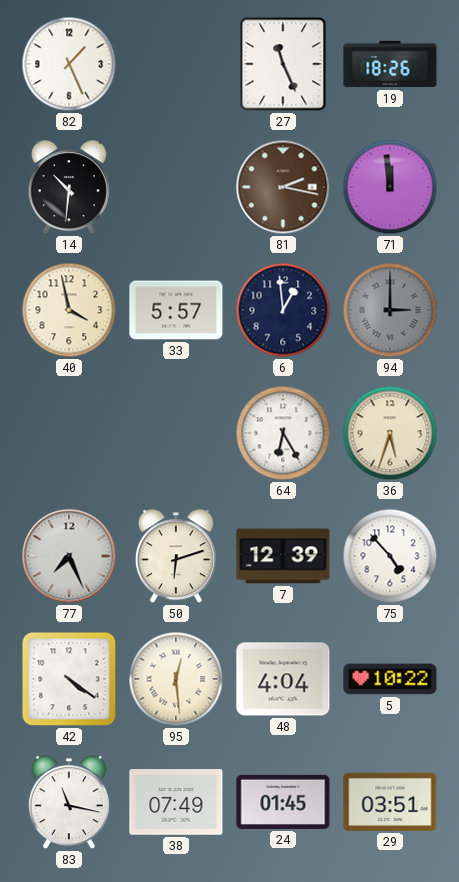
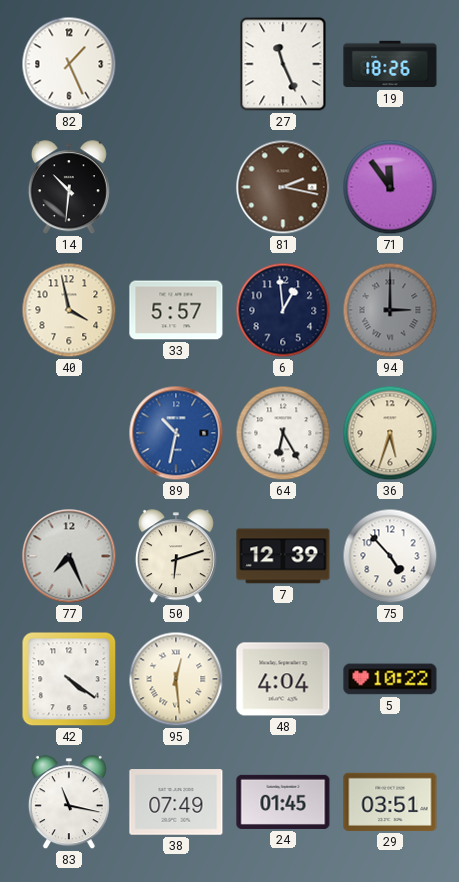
71: 11:59 -> 11:54
89: none -> 10:32
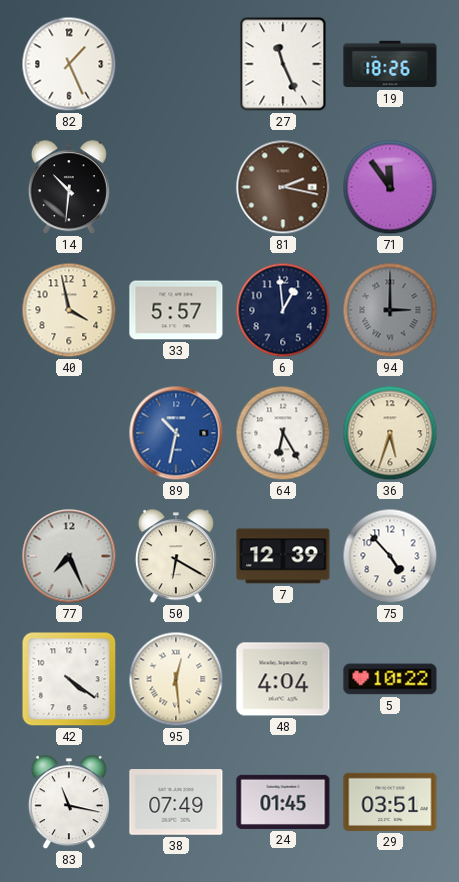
50: 6:12 -> 6:20
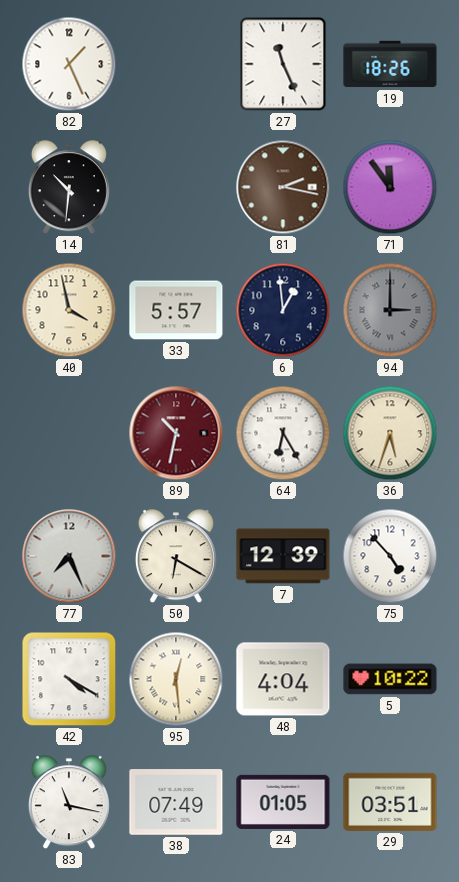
89 dial: blue -> burgundy
42: 4:21 -> 4:20
24: 01:45 -> 01:05
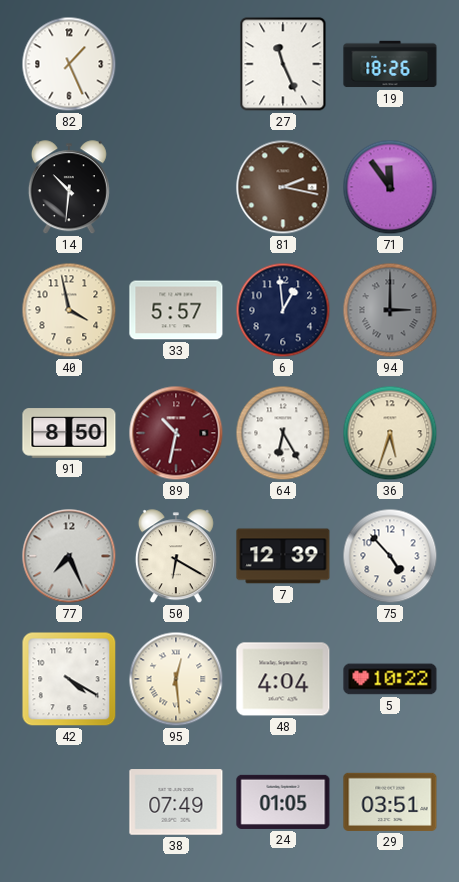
91: none -> 8:50
83: 11:17 -> none
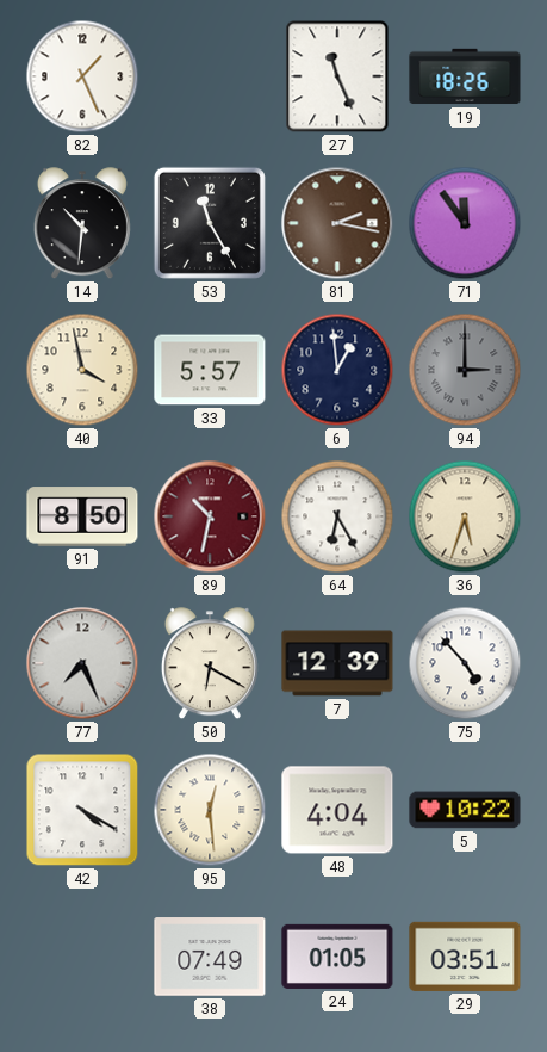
53: none -> 11:25
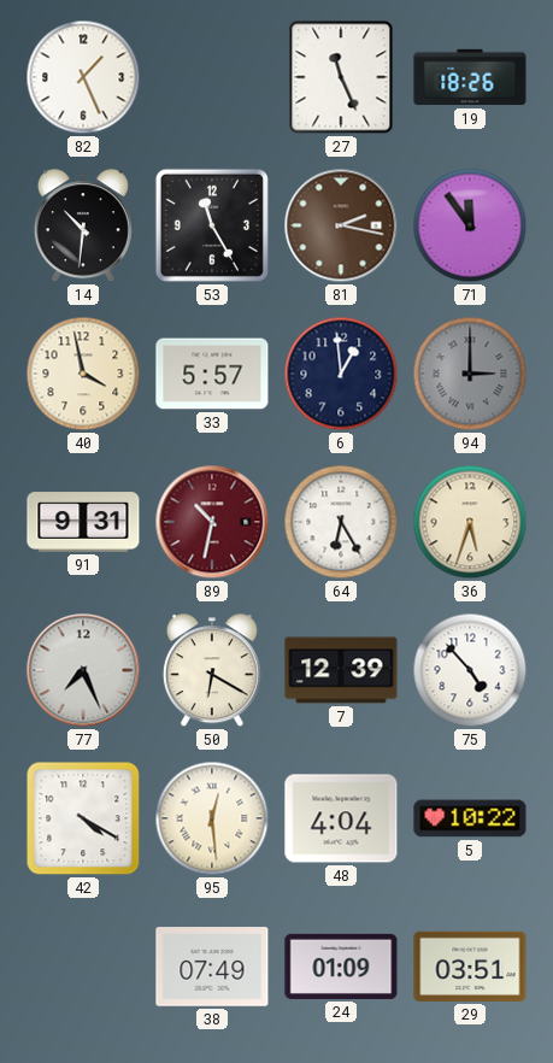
91: 8:50 -> 9:31
24: 01:05 -> 01:09
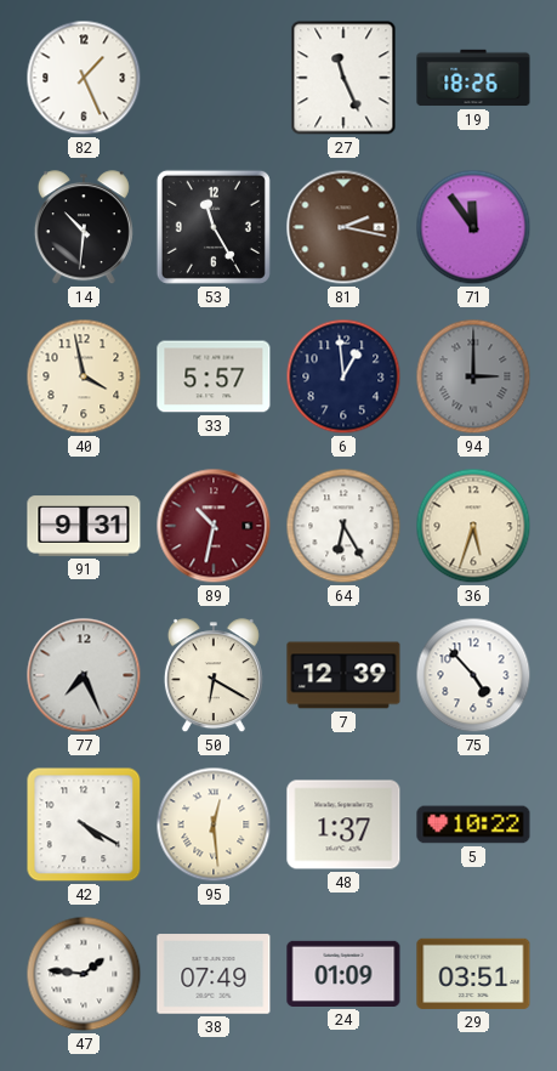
48: 4:04 -> 1:37
47: none -> 1:46
